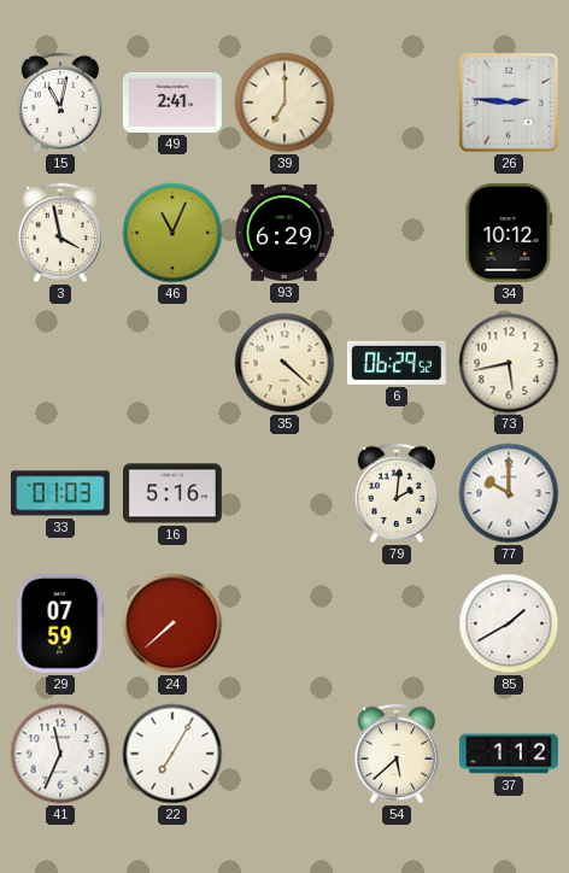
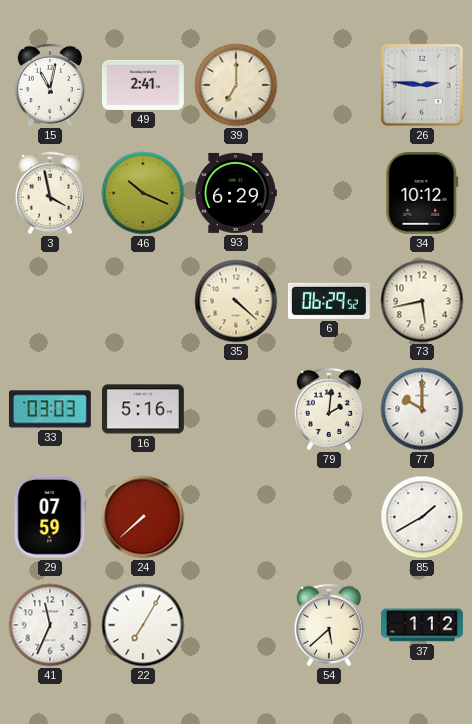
46: 11:04 -> 10:19
33: 01:03 -> 03:03
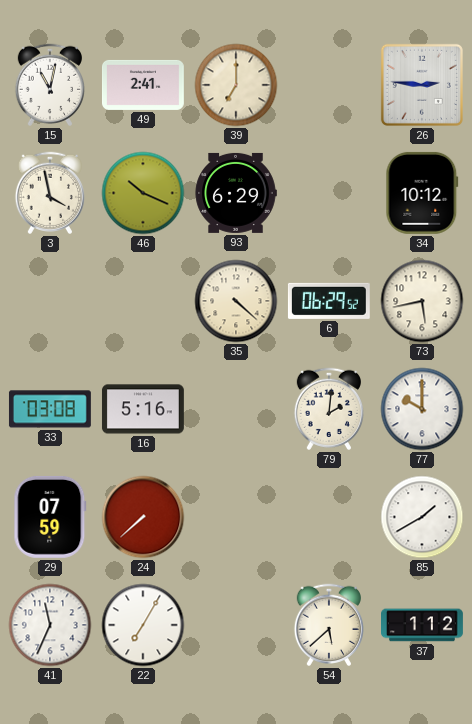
33: 03:03 -> 03:08
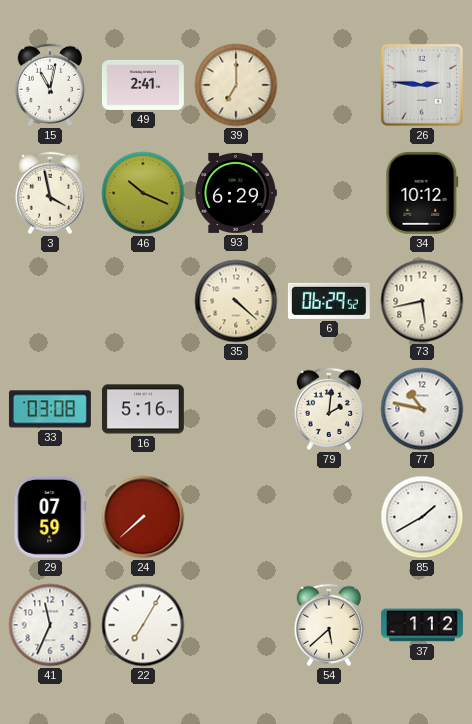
77: 10:00 -> 10:47
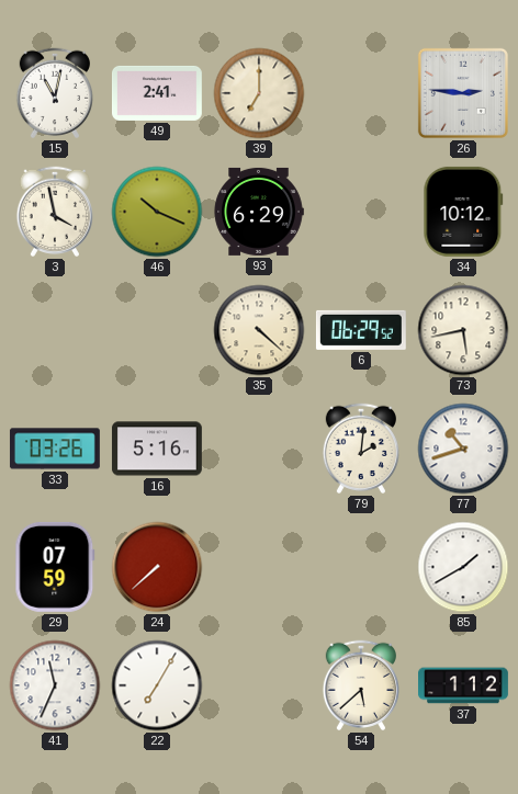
33: 03:08 -> 03:26
77: 10:47 -> 10:42
